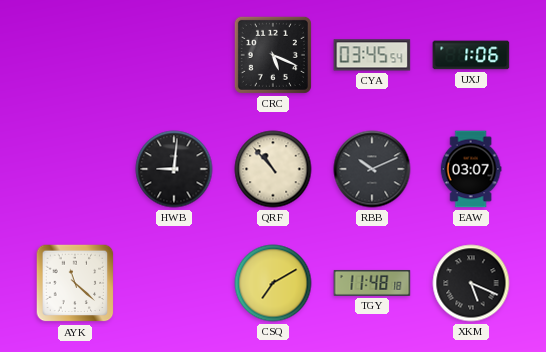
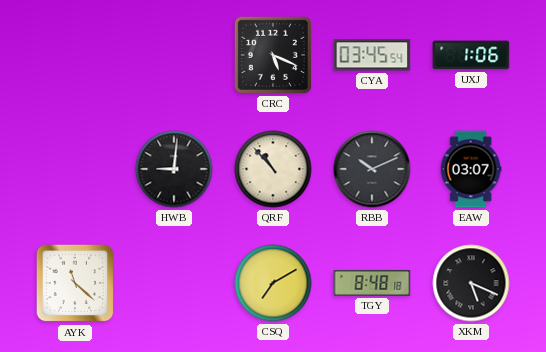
TGY: 11:48 -> 8:48
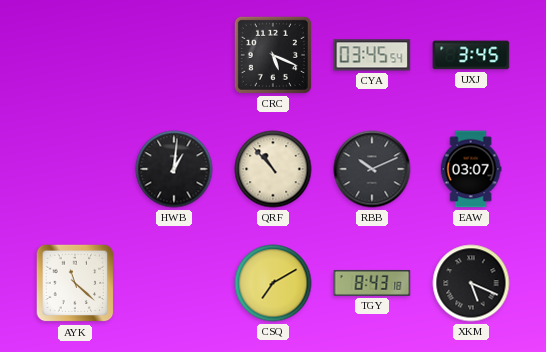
UXJ: 1:06 -> 3:45
HWB: 9:01 -> 1:01
TGY: 8:48 -> 8:43
